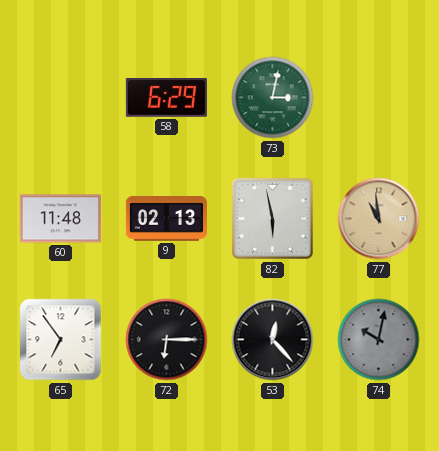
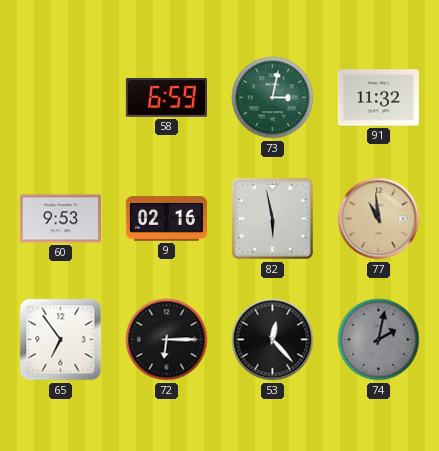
58: 6:29 -> 6:59
91: none -> 11:32
60: 11:48 -> 9:53
9: 02:13 -> 02:16
74: 10:02 -> 2:02
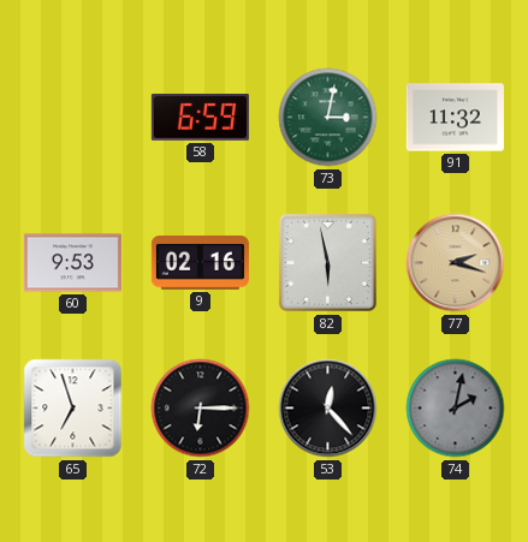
77: 10:59 -> 2:18
65: 6:54 -> 6:57
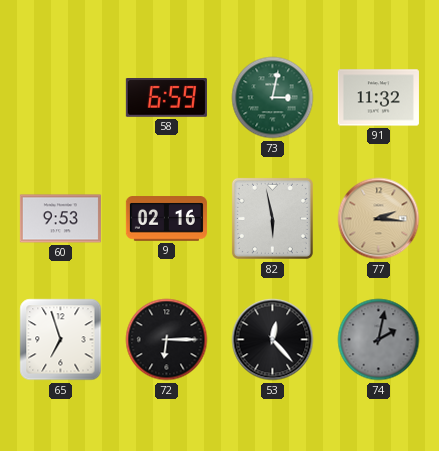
77: 2:18 -> 2:16
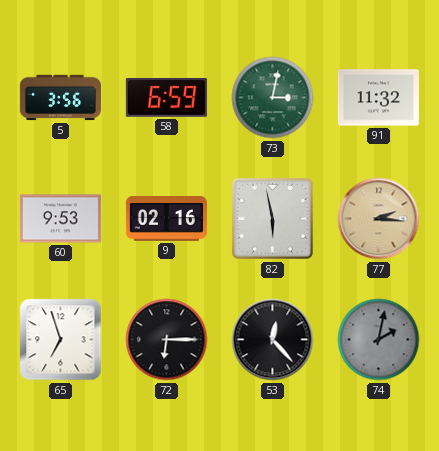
5: none -> 3:56
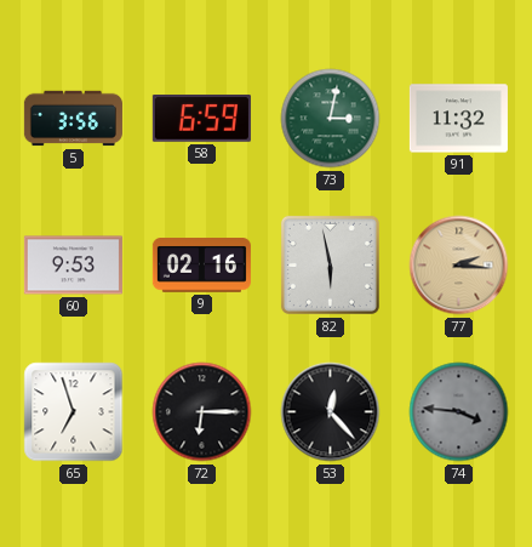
74: 2:02 -> 3:46
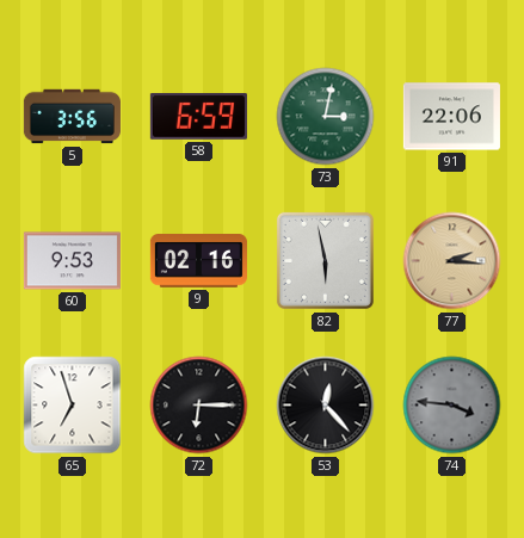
91: 11:32 -> 22:06
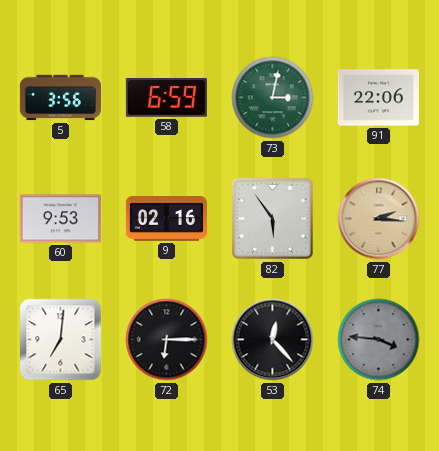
82: 5:58 -> 5:54
65: 6:57 -> 7:01
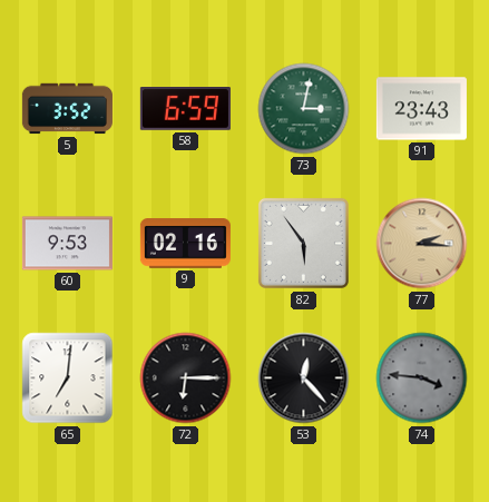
5: 3:56 -> 3:52
91: 22:06 -> 23:43
